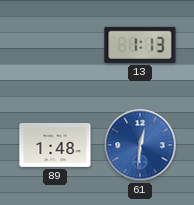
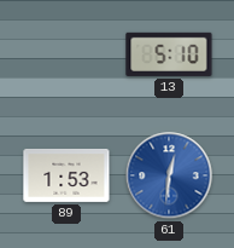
13: 1:13 -> 5:10
89: 1:48 -> 1:53
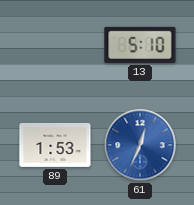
61: 12:31 -> 12:34
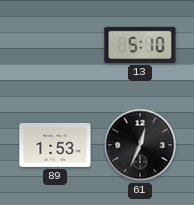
61 dial: blue -> black
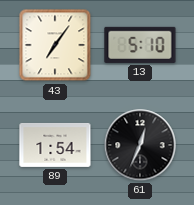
43: none -> 7:06
89: 1:53 -> 1:54
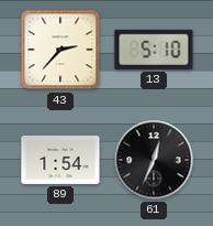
43: 7:06 -> 2:37
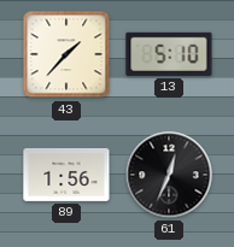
43: 2:37 -> 1:37
89: 1:54 -> 1:56
